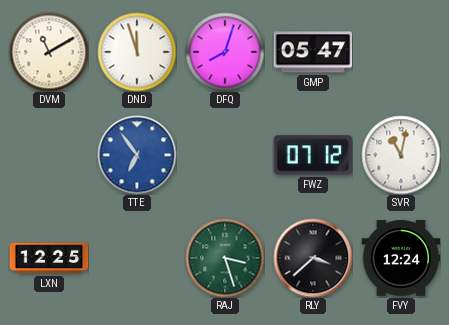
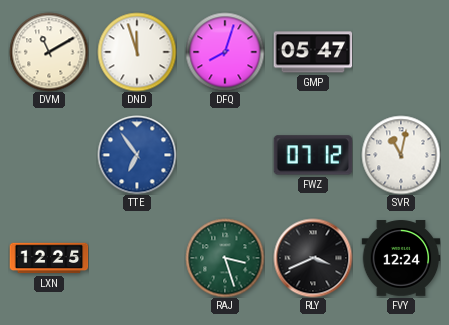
RLY: 3:38 -> 3:41
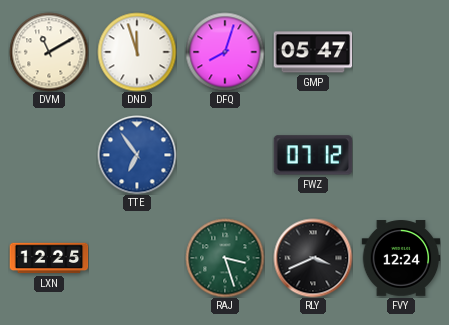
SVR: 11:02 -> none
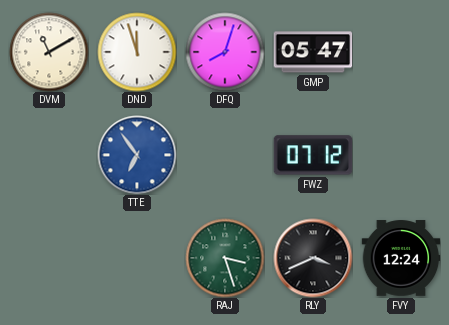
LXN: 12:25 -> none
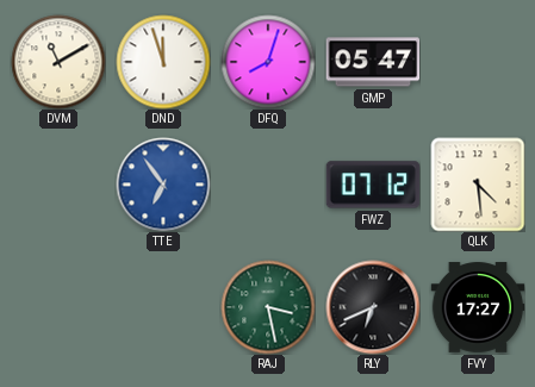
QLK: none -> 4:29
RAJ: 3:27 -> 3:28
RLY: 3:41 -> 6:41
FVY: 12:24 -> 17:27
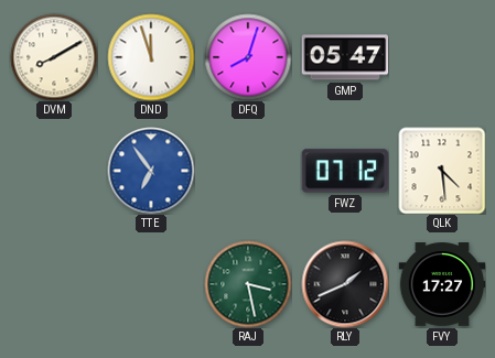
DVM: 11:10 -> 8:10
RLY: 6:41 -> 1:41
